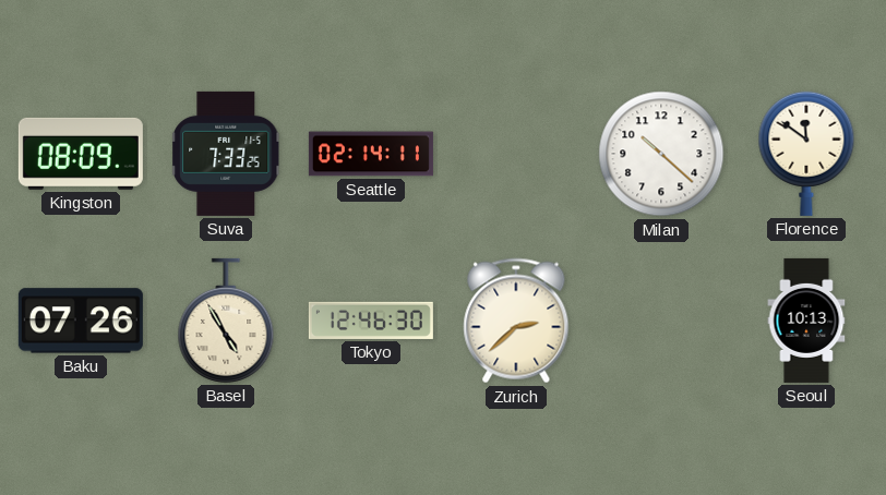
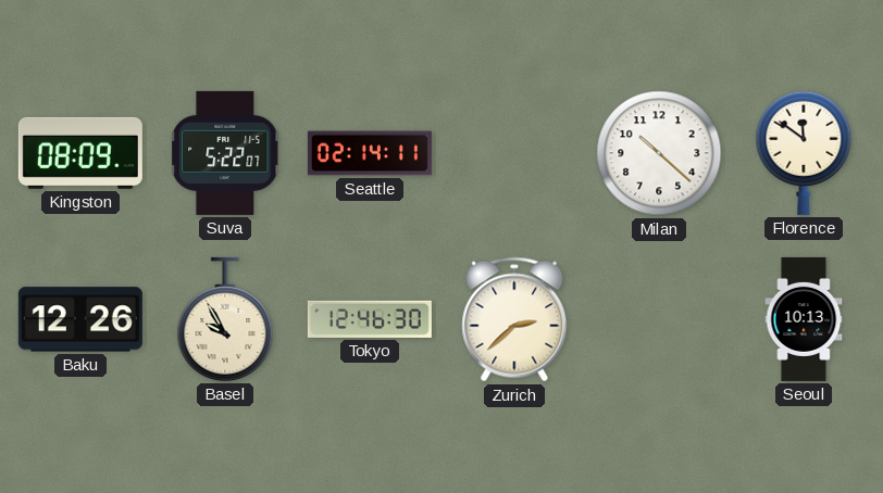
Suva: 7:33 -> 5:22
Baku: 07:26 -> 12:26
Basel: 4:55 -> 9:55
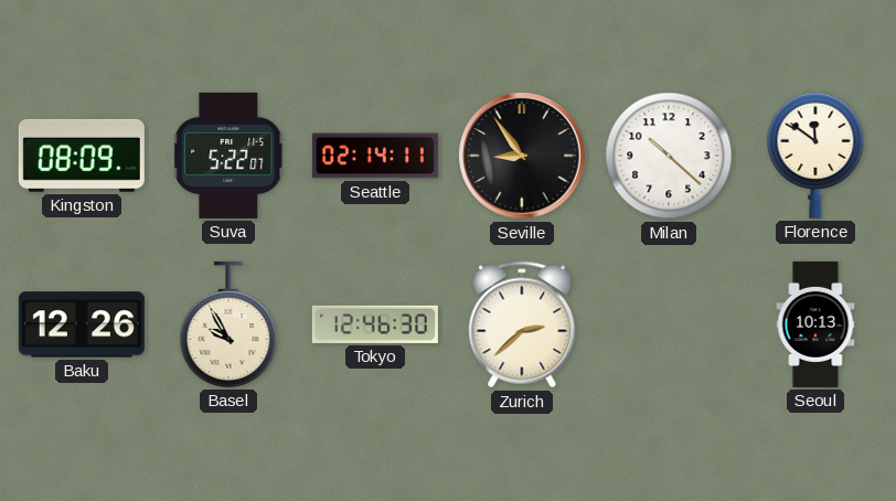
Seville: none -> 8:54
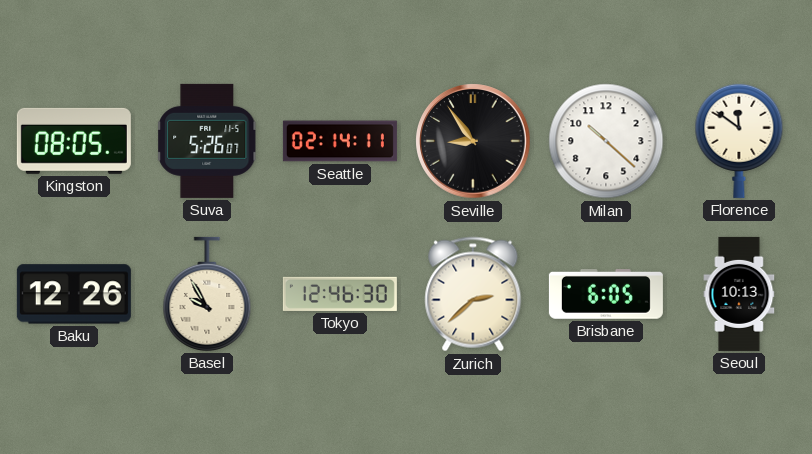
Kingston: 08:09 -> 08:05
Suva: 5:22 -> 5:26
Brisbane: none -> 6:05
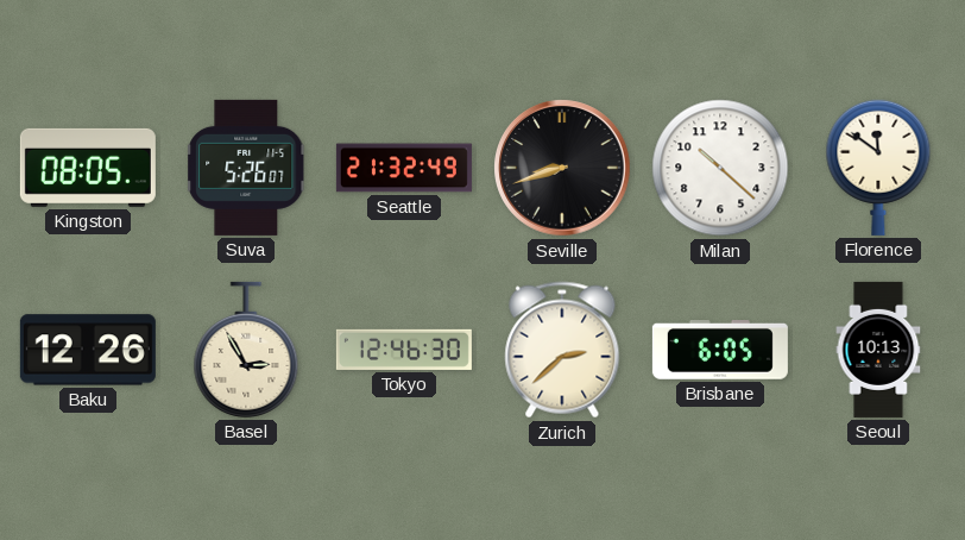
Seattle: 02:14 -> 21:32
Seville: 8:54 -> 8:42
Basel: 9:55 -> 2:55
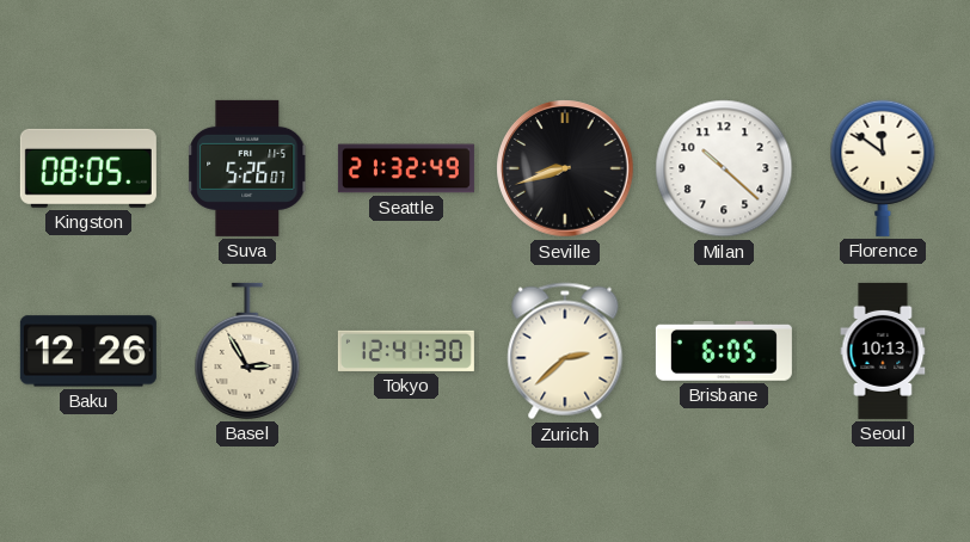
Tokyo: 12:46 -> 12:41
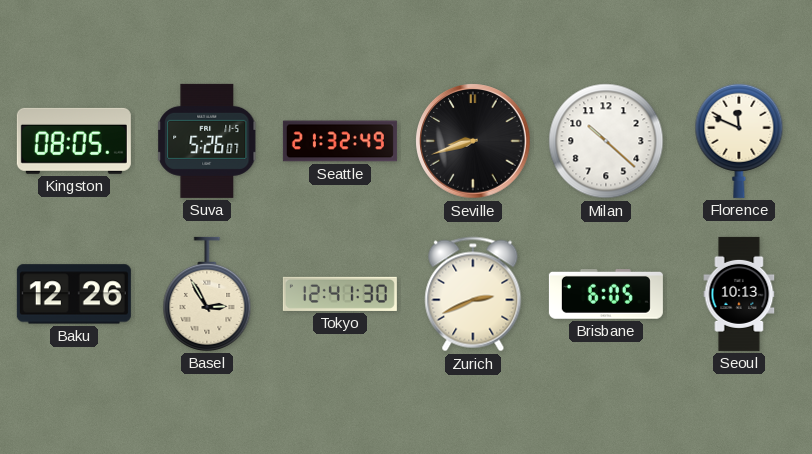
Florence: 11:51 -> 11:49
Zurich: 2:38 -> 2:41
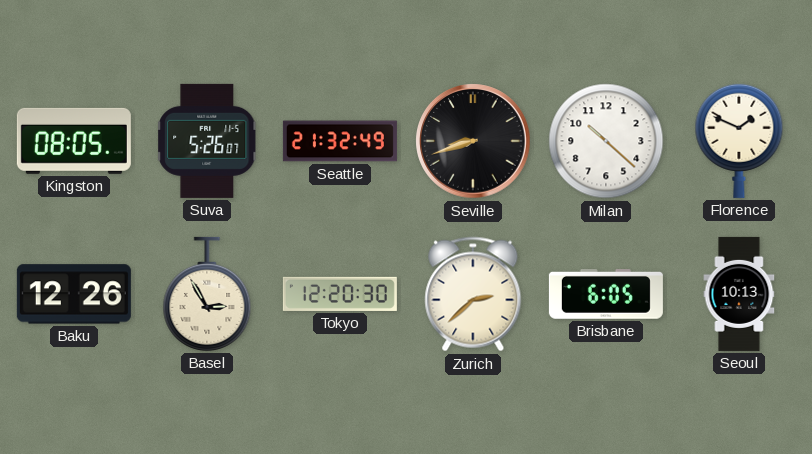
Florence: 11:49 -> 1:49
Tokyo: 12:41 -> 12:20
Zurich: 2:41 -> 2:38
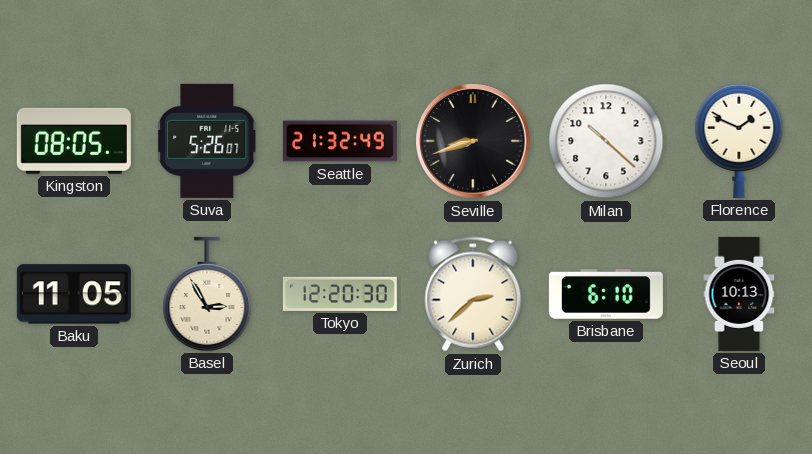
Baku: 12:26 -> 11:05
Brisbane: 6:05 -> 6:10
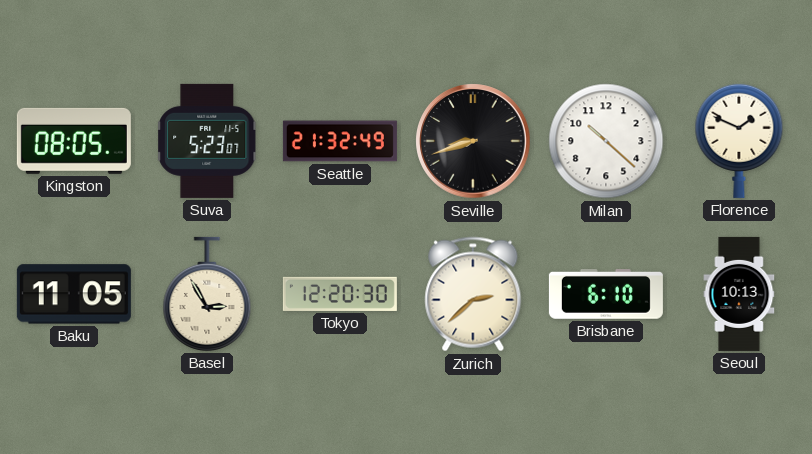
Suva: 5:26 -> 5:23
